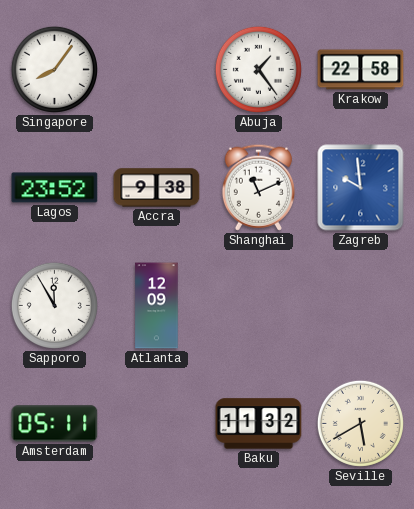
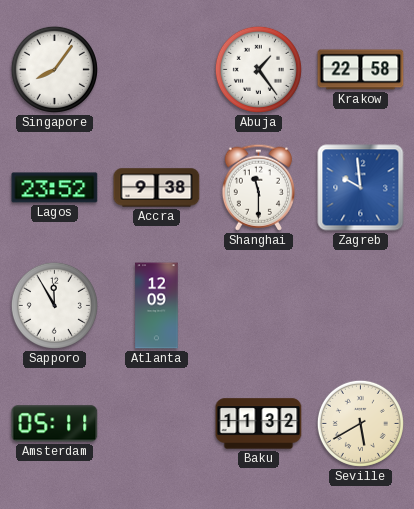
Shanghai: 11:11 -> 11:30
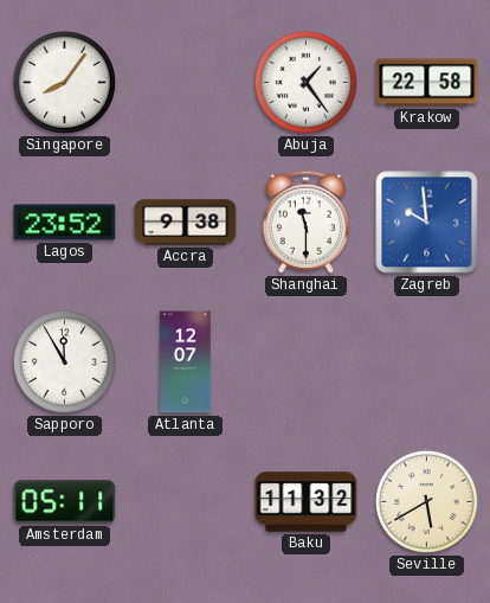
Atlanta: 12:09 -> 12:07
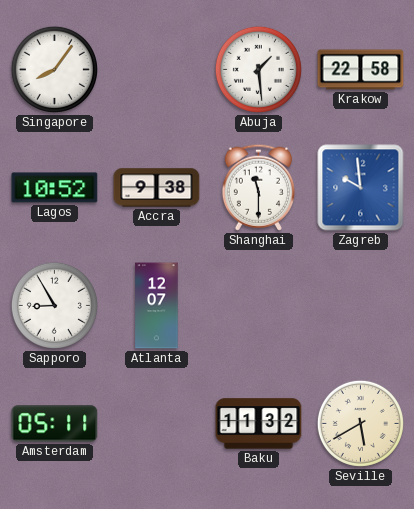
Abuja: 1:24 -> 1:29
Lagos: 23:52 -> 10:52
Sapporo: 11:55 -> 8:55
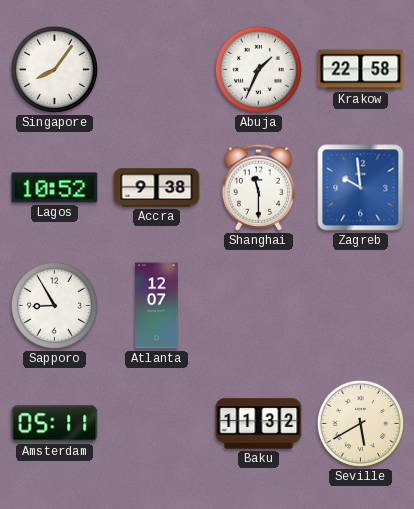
Abuja: 1:29 -> 1:34
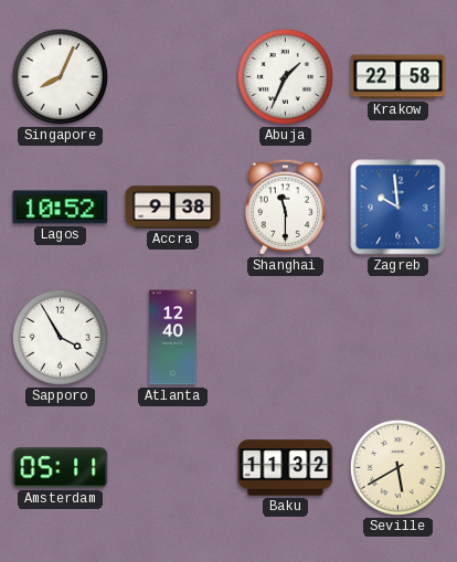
Singapore: 8:06 -> 8:04
Sapporo: 8:55 -> 3:55
Atlanta: 12:07 -> 12:40
